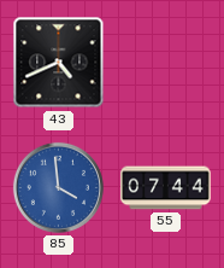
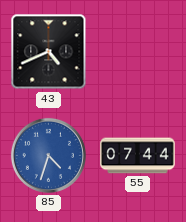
85: 3:59 -> 4:33
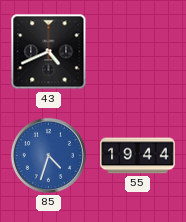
55: 07:44 -> 19:44
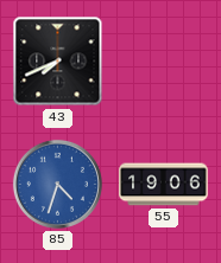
43: 4:41 -> 7:41
55: 19:44 -> 19:06
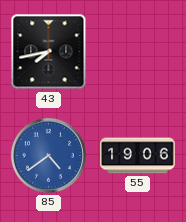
43: 7:41 -> 7:43
85: 4:33 -> 4:39
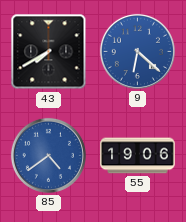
43: 7:43 -> 7:40
9: none -> 6:22
